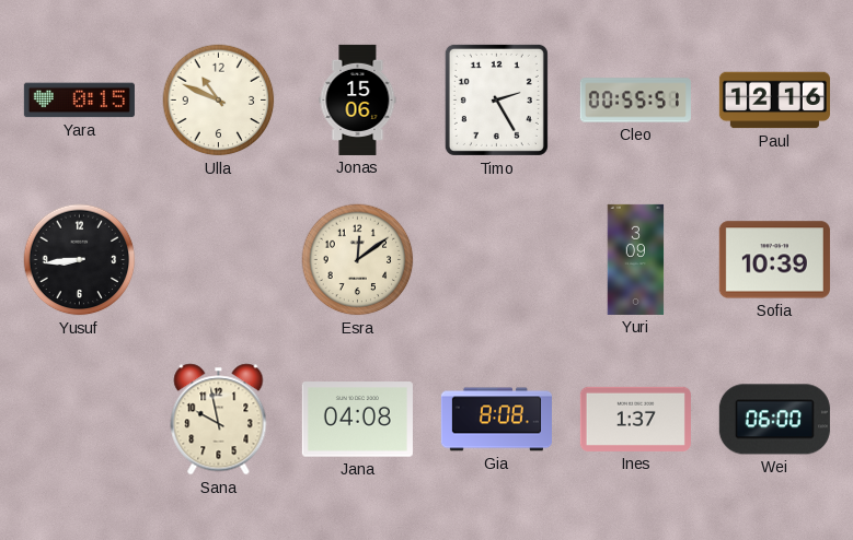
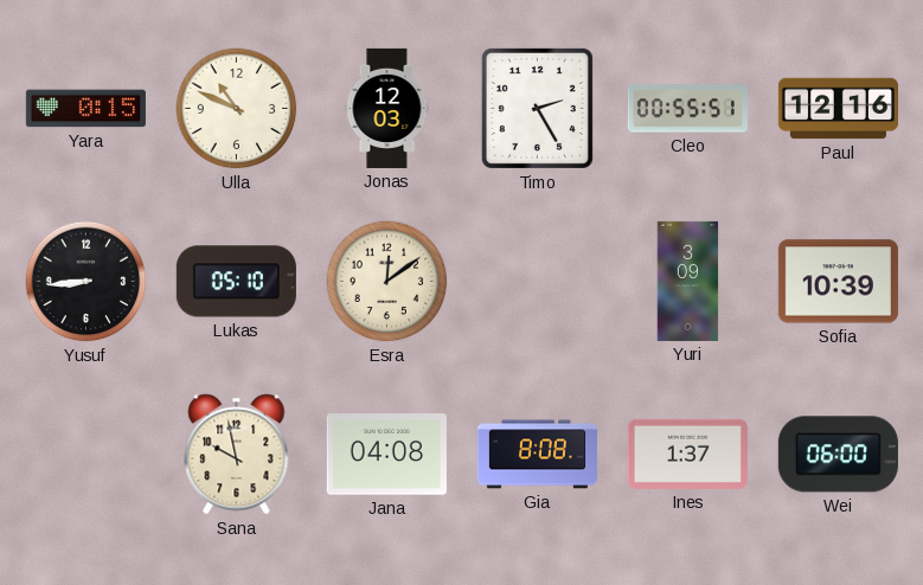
Jonas: 15:06 -> 12:03
Lukas: none -> 05:10
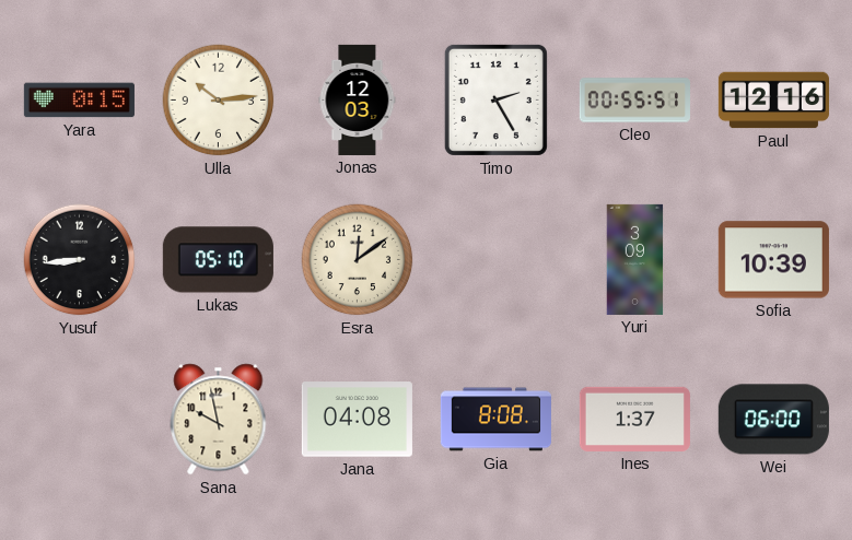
Ulla: 10:49 -> 10:14
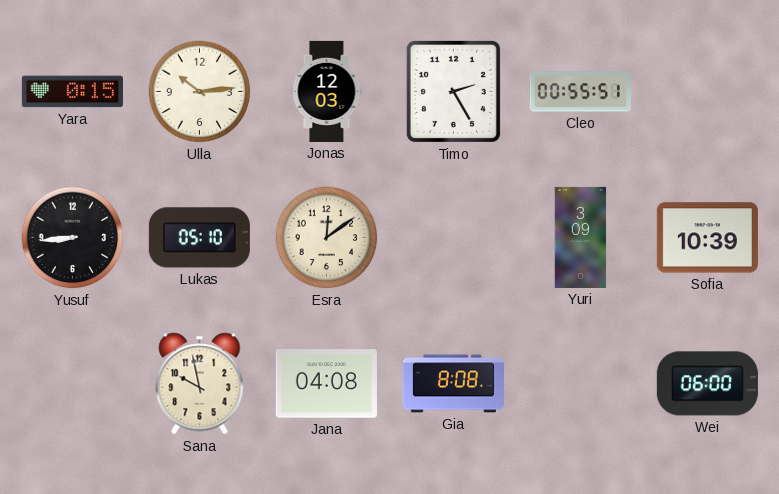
Paul: 12:16 -> none
Ines: 1:37 -> none
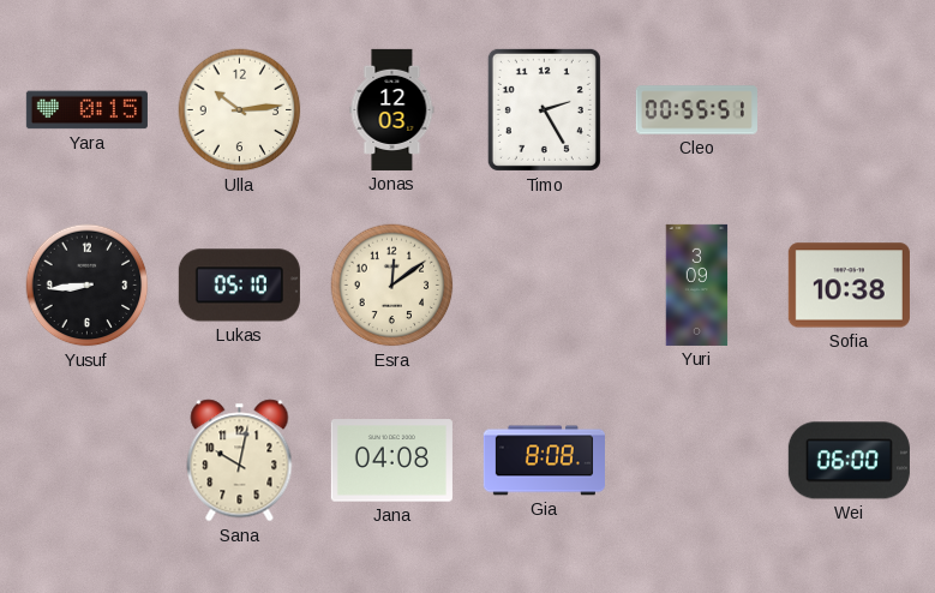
Sofia: 10:39 -> 10:38
Sana: 9:58 -> 10:02
